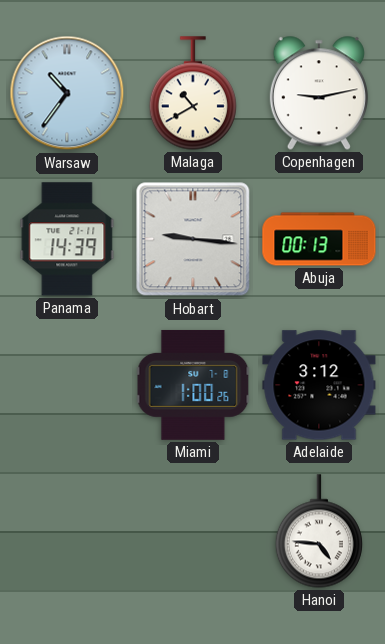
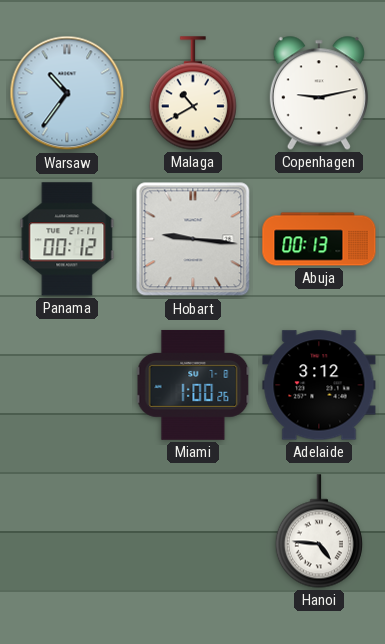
Panama: 14:39 -> 00:12
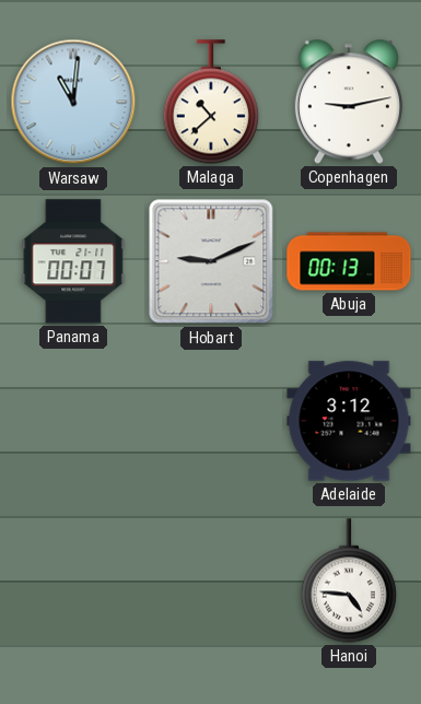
Warsaw: 10:36 -> 11:01
Malaga: 10:40 -> 10:38
Panama: 00:12 -> 00:07
Hobart: 9:16 -> 9:11
Miami: 1:00 -> none
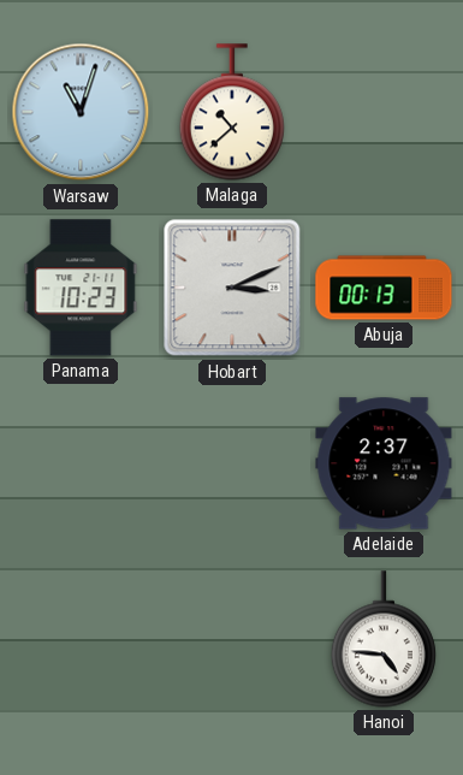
Warsaw: 11:01 -> 11:03
Copenhagen: 9:13 -> none
Panama: 00:07 -> 10:23
Hobart: 9:11 -> 3:11
Adelaide: 3:12 -> 2:37
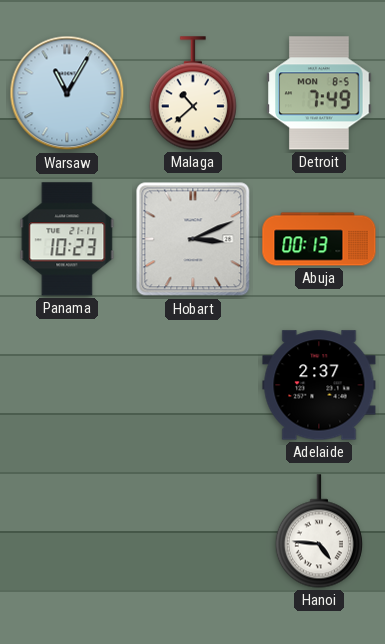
Warsaw: 11:03 -> 11:05
Detroit: none -> 7:49
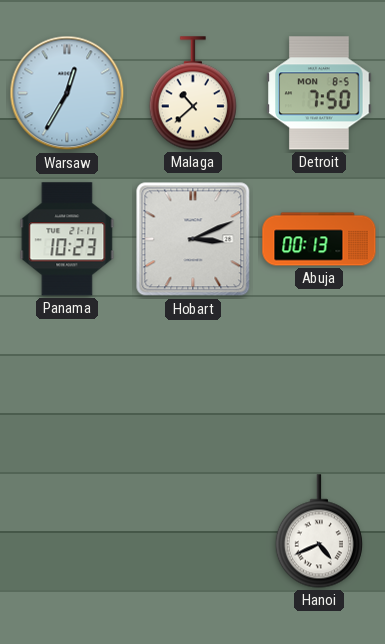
Warsaw: 11:05 -> 12:35
Detroit: 7:49 -> 7:50
Adelaide: 2:37 -> none
Hanoi: 4:46 -> 4:41
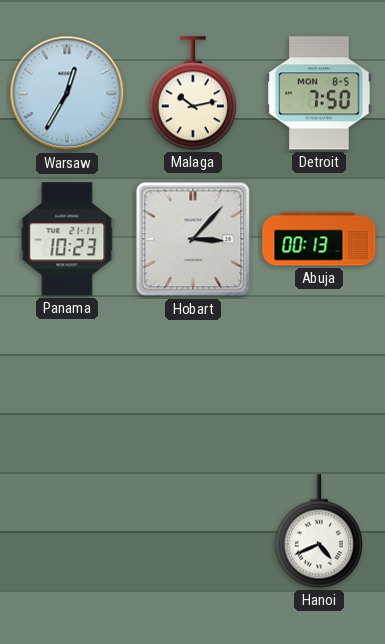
Malaga: 10:38 -> 10:13
Hobart: 3:11 -> 3:07
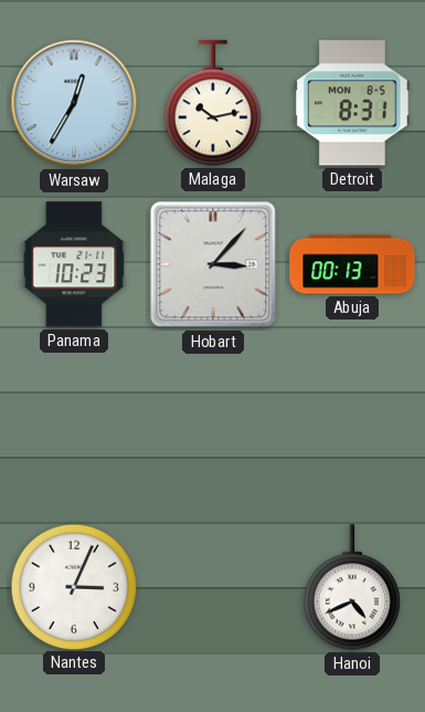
Detroit: 7:50 -> 8:31
Nantes: none -> 3:04
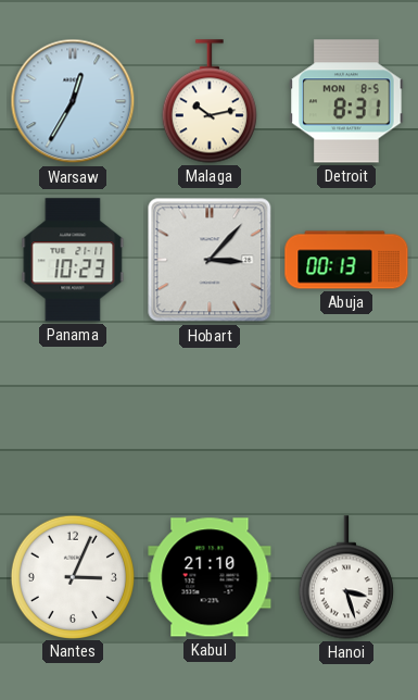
Kabul: none -> 21:10
Hanoi: 4:41 -> 3:27
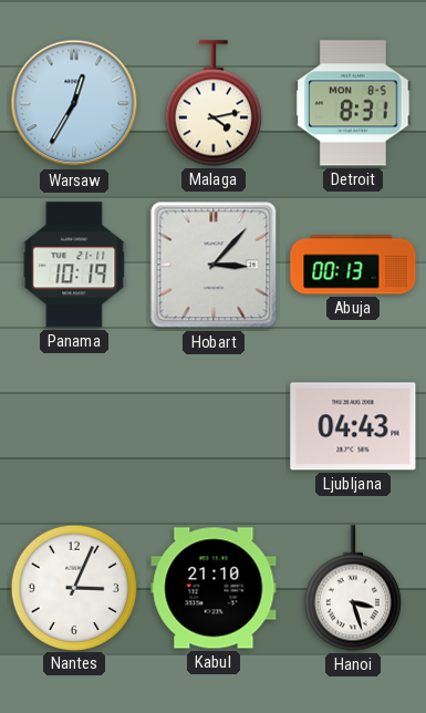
Malaga: 10:13 -> 4:13
Panama: 10:23 -> 10:19
Ljubljana: none -> 04:43
